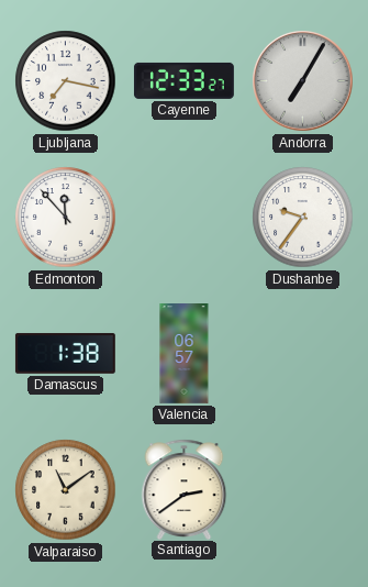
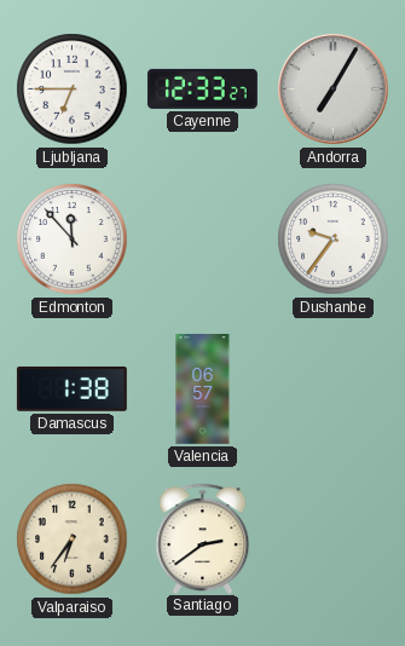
Ljubljana: 7:17 -> 6:45
Valparaiso: 11:09 -> 6:36
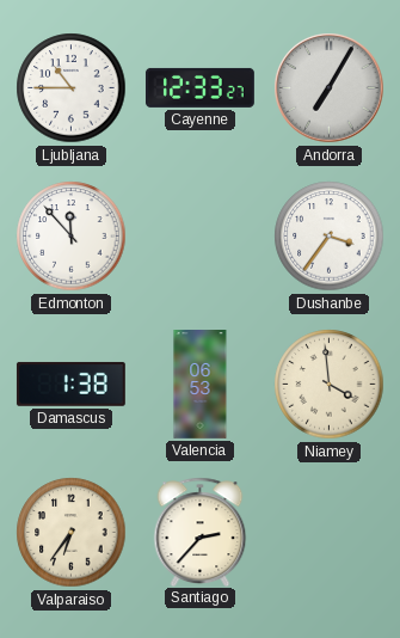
Ljubljana: 6:45 -> 10:45
Dushanbe: 9:36 -> 3:36
Valencia: 06:57 -> 06:53
Niamey: none -> 3:59
Santiago: 2:39 -> 2:37
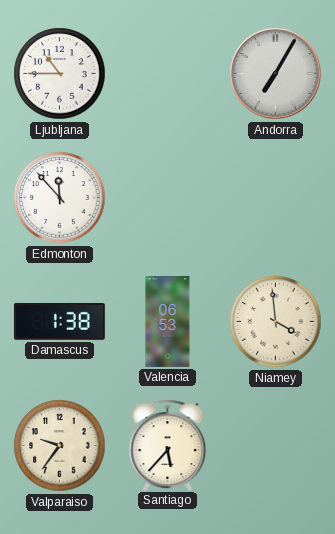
Cayenne: 12:33 -> none
Dushanbe: 3:36 -> none
Valparaiso: 6:36 -> 9:36
Santiago: 2:37 -> 5:37
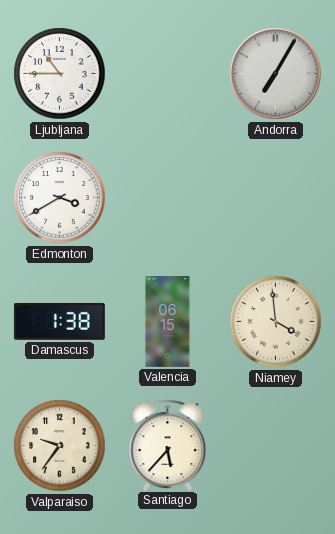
Edmonton: 11:53 -> 3:40
Valencia: 06:53 -> 06:15
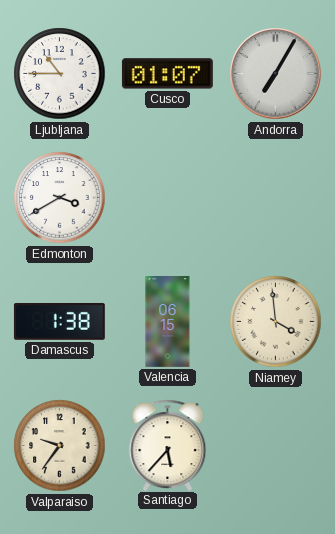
Cusco: none -> 01:07
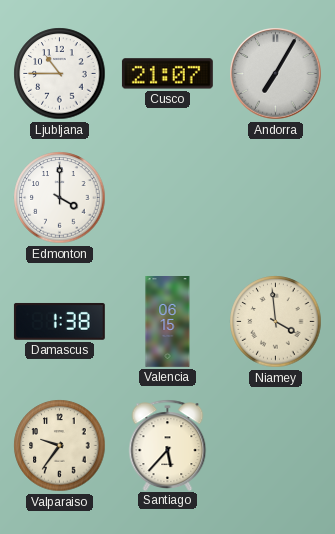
Cusco: 01:07 -> 21:07
Edmonton: 3:40 -> 4:00
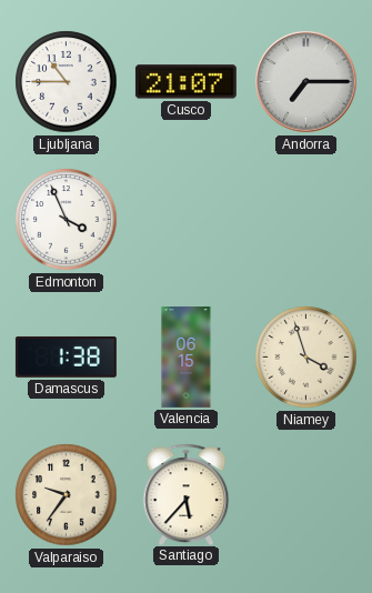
Andorra: 7:05 -> 7:15
Edmonton: 4:00 -> 3:56
Niamey: 3:59 -> 3:57
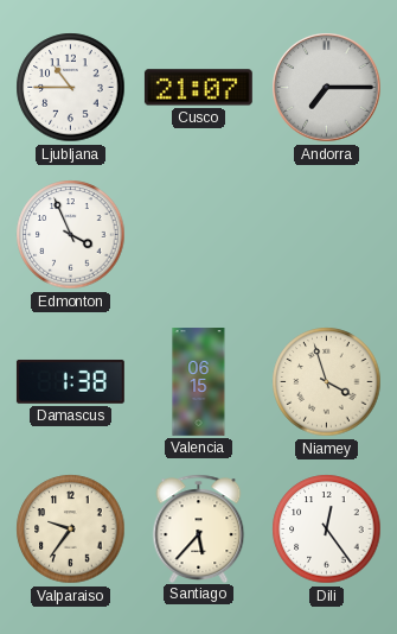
Dili: none -> 12:24
